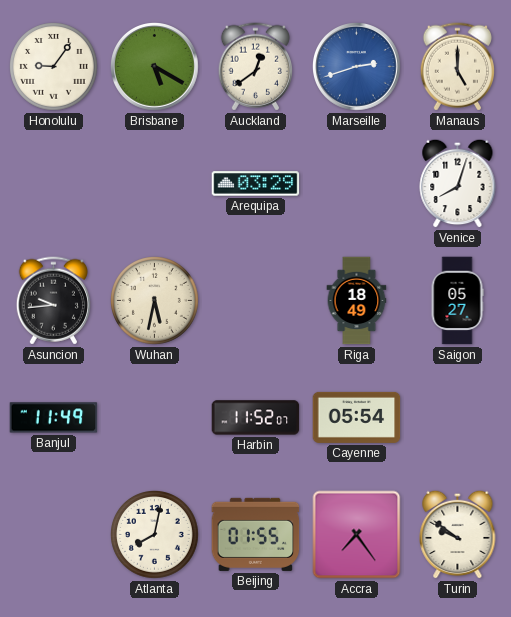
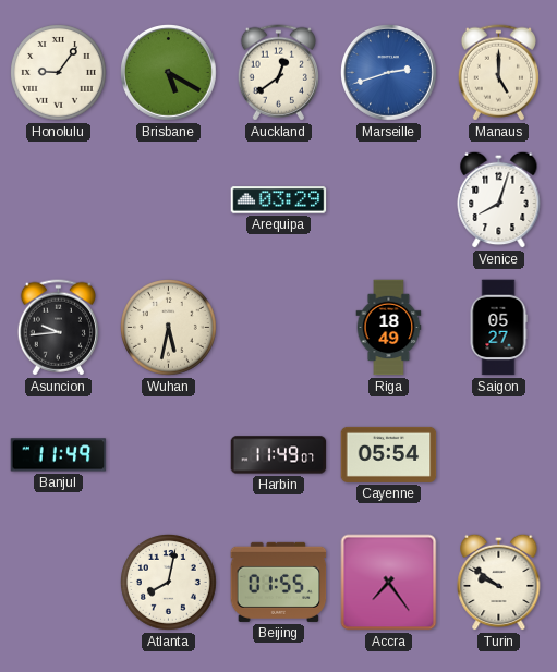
Harbin: 11:52 -> 11:49
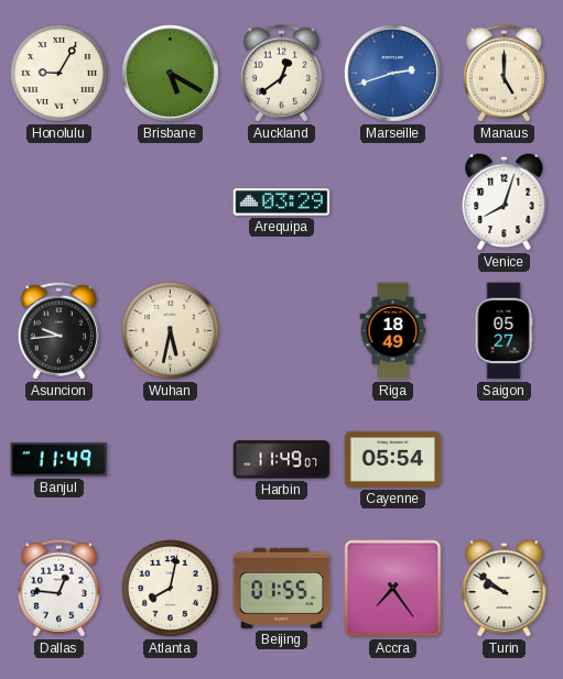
Honolulu: 9:06 -> 9:05
Dallas: none -> 12:46
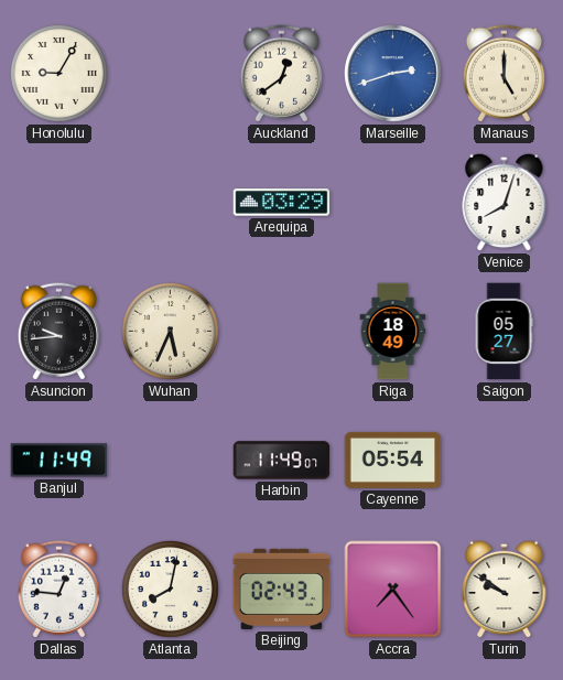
Brisbane: 5:20 -> none
Wuhan: 5:32 -> 5:34
Beijing: 01:55 -> 02:43
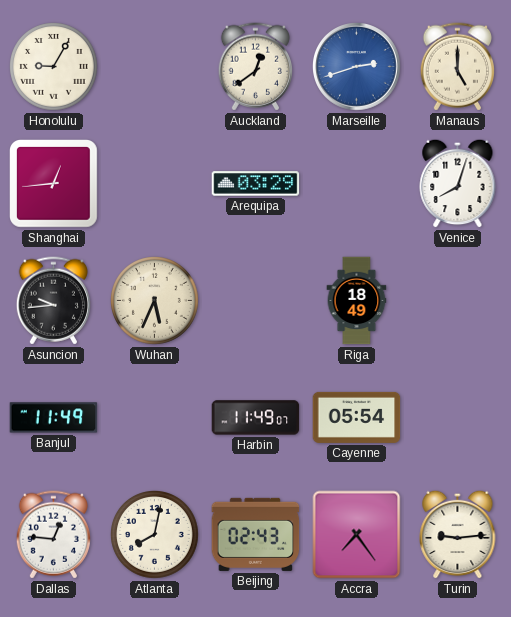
Shanghai: none -> 12:44
Saigon: 05:27 -> none
Turin: 9:51 -> 9:14
